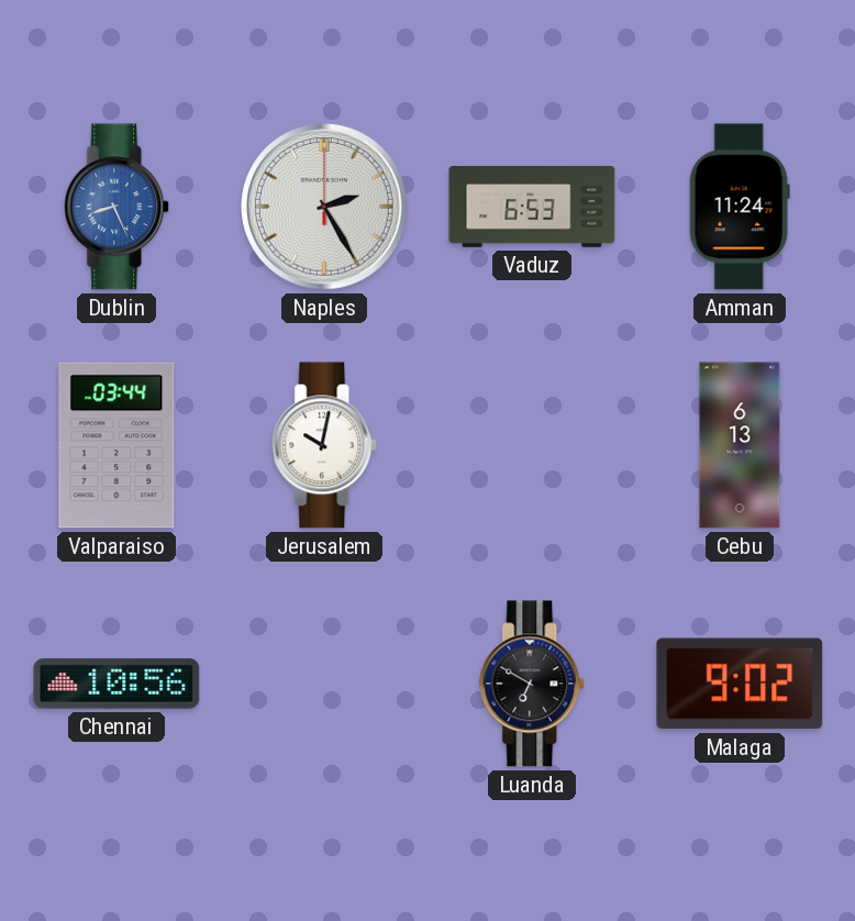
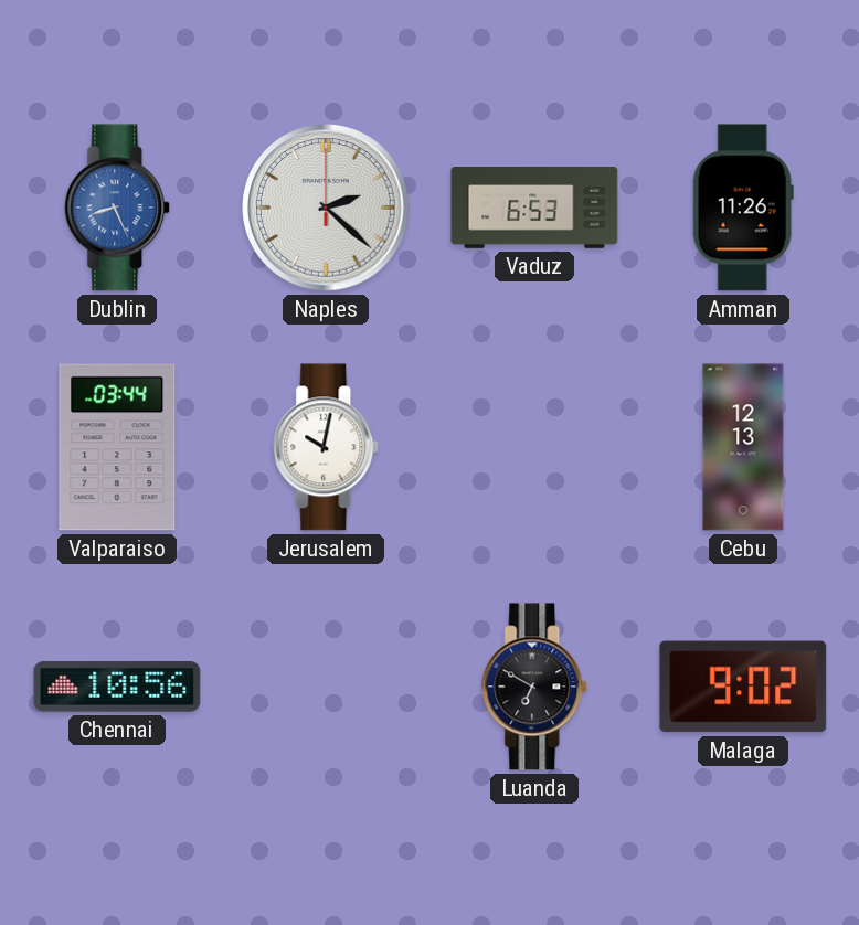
Naples: 2:25 -> 2:22
Amman: 11:24 -> 11:26
Cebu: 6:13 -> 12:13
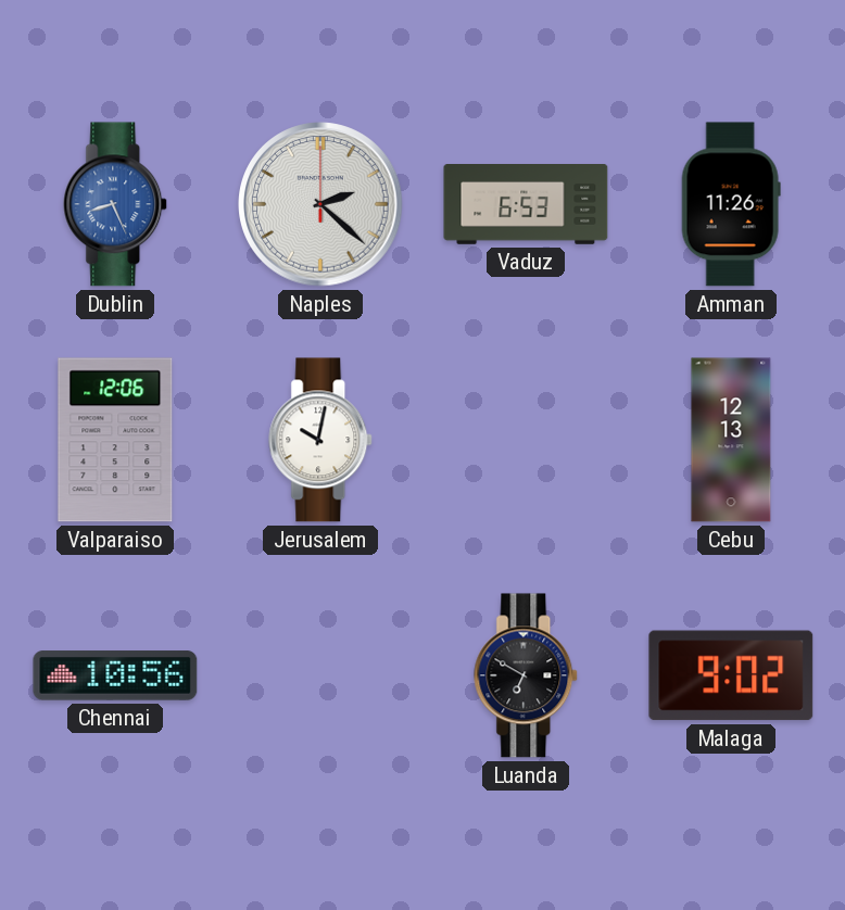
Valparaiso: 03:44 -> 12:06
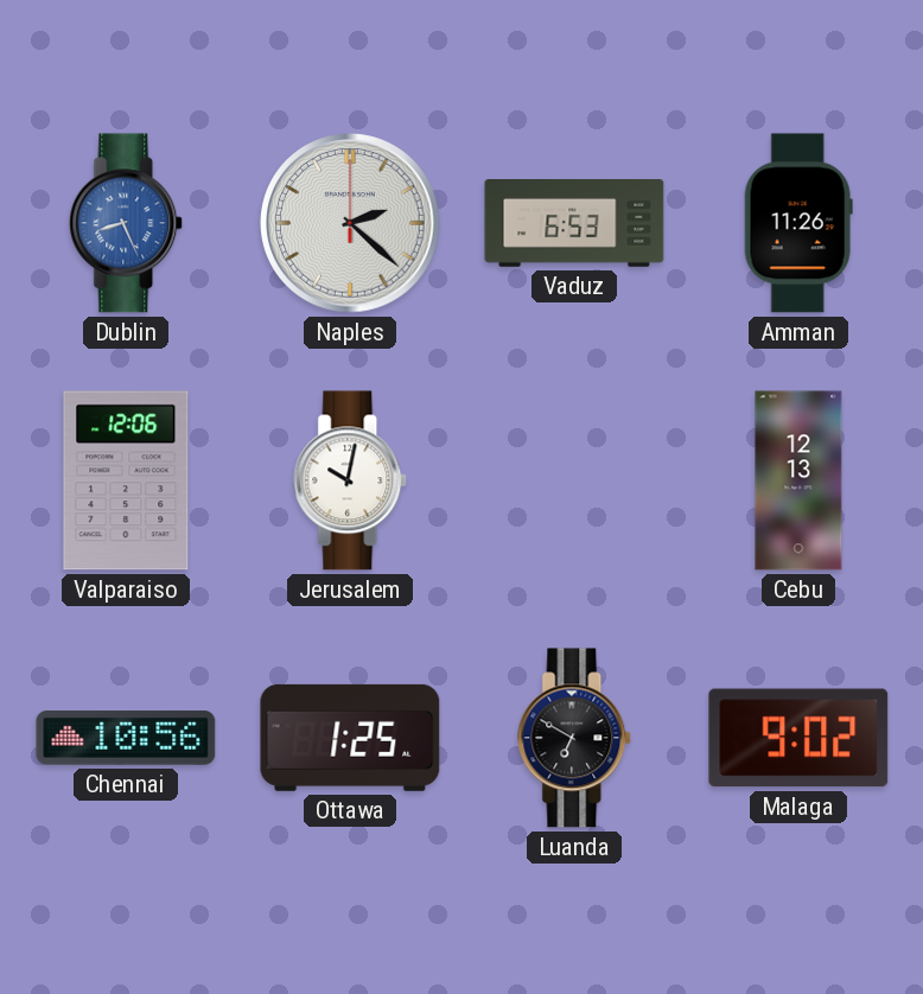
Ottawa: none -> 1:25
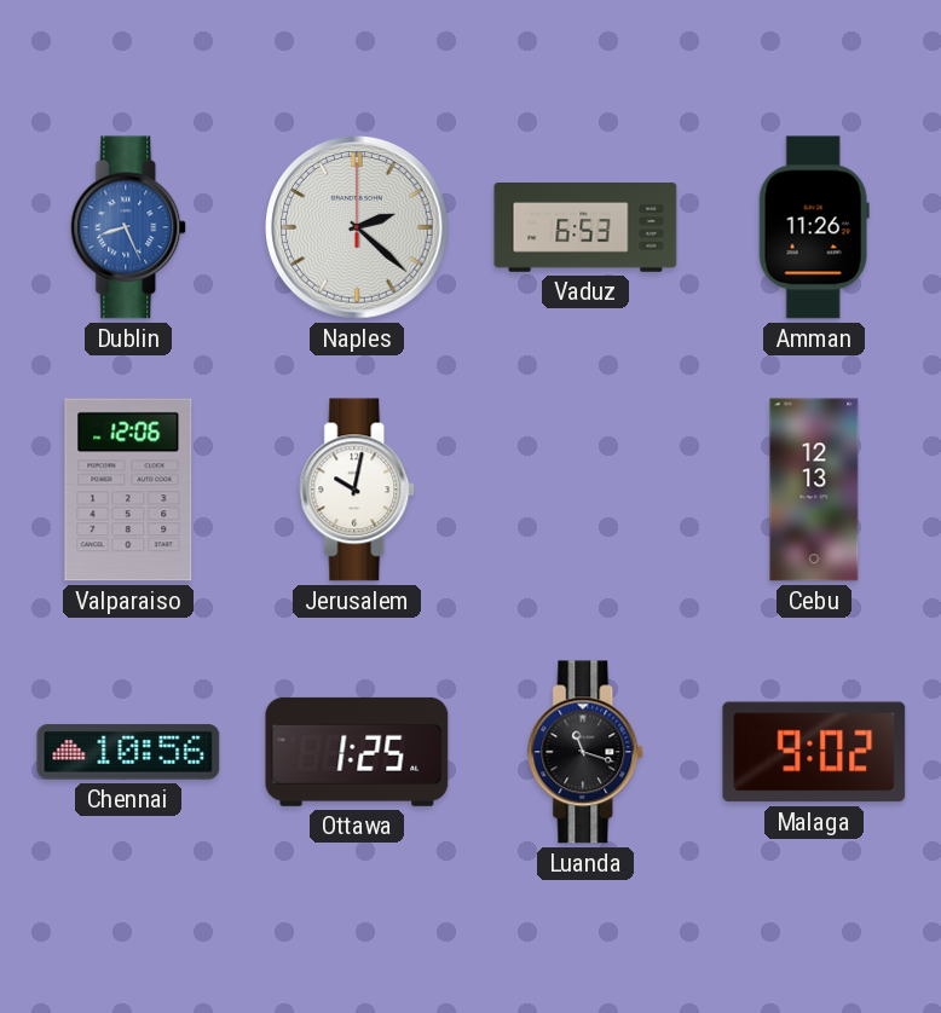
Luanda: 6:50 -> 11:18
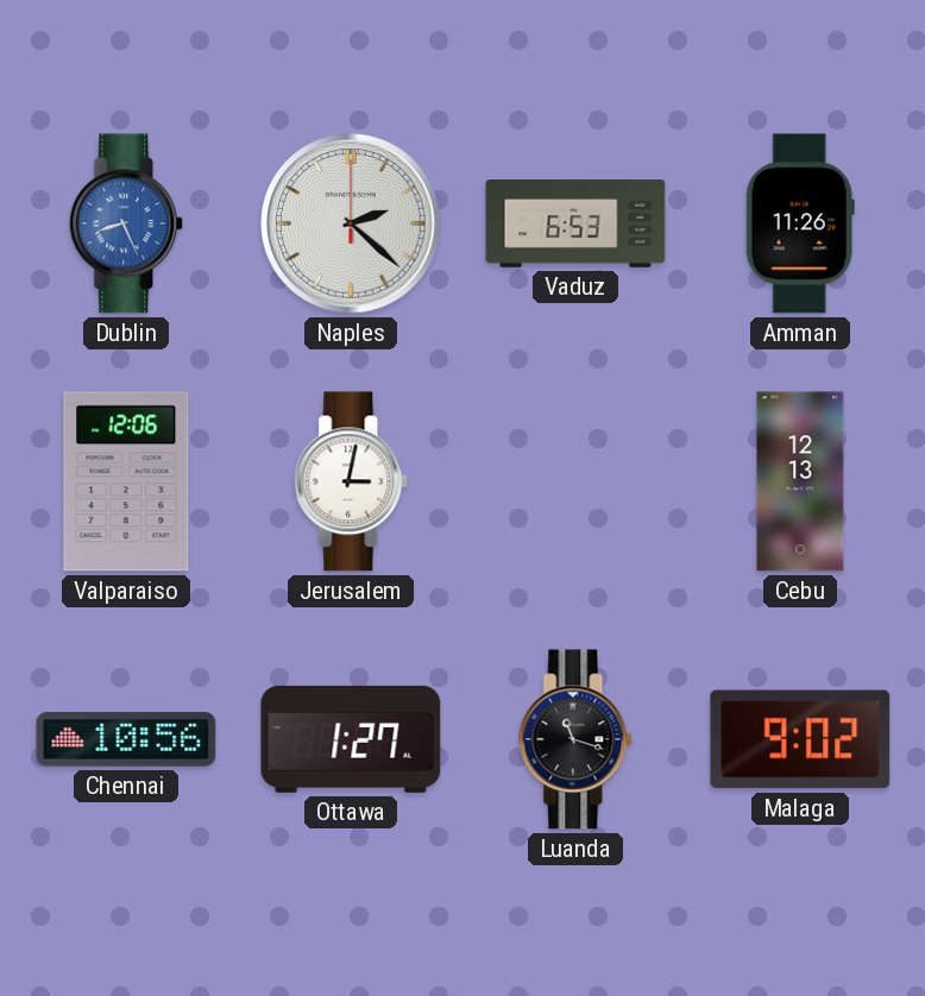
Jerusalem: 10:02 -> 3:02
Ottawa: 1:25 -> 1:27
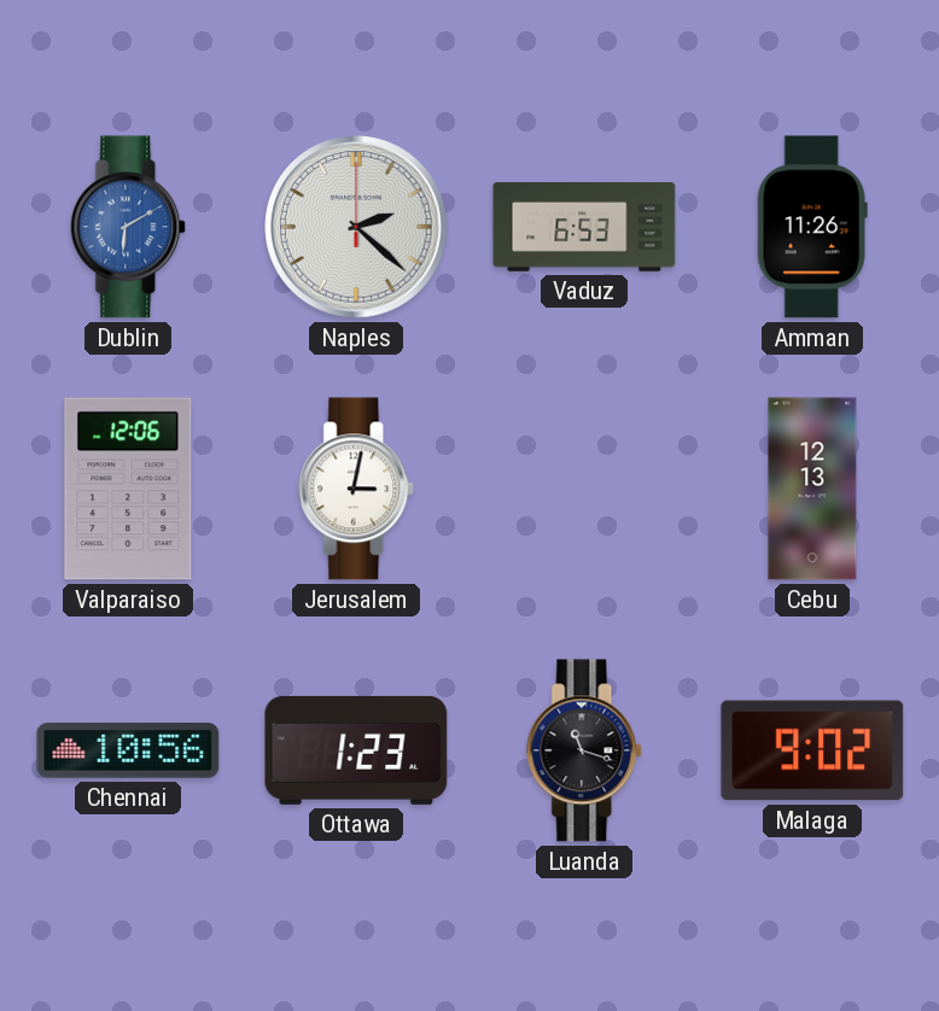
Dublin: 8:26 -> 6:10
Ottawa: 1:27 -> 1:23
